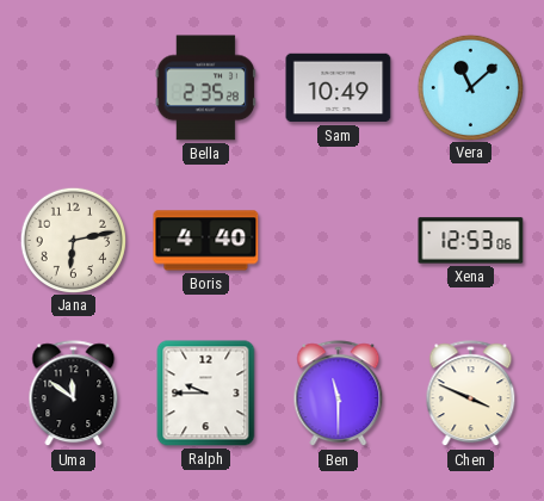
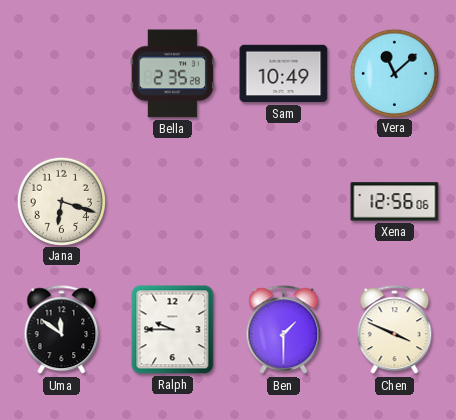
Jana: 6:13 -> 6:18
Boris: 4:40 -> none
Xena: 12:53 -> 12:56
Ben: 11:30 -> 1:30
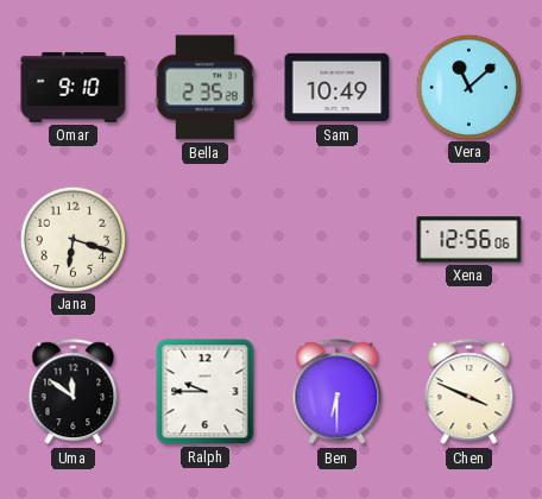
Omar: none -> 9:10
Ben: 1:30 -> 6:30
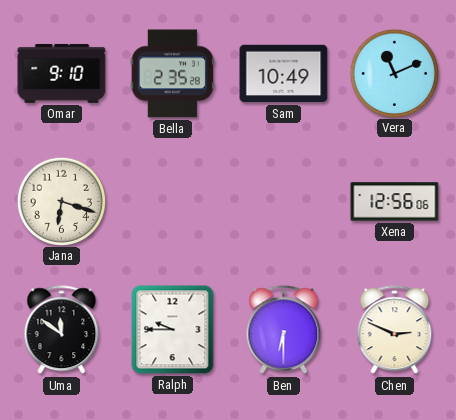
Vera: 11:08 -> 11:11
Chen: 3:49 -> 2:49
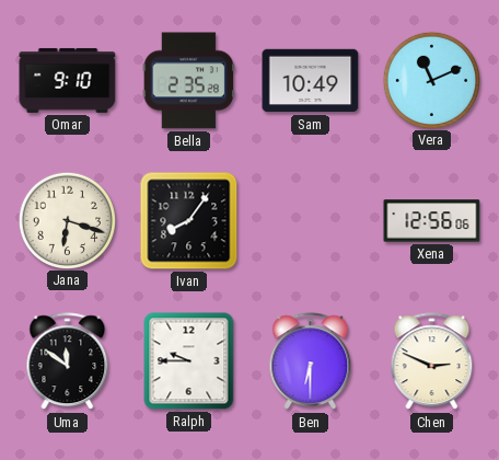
Ivan: none -> 8:06
